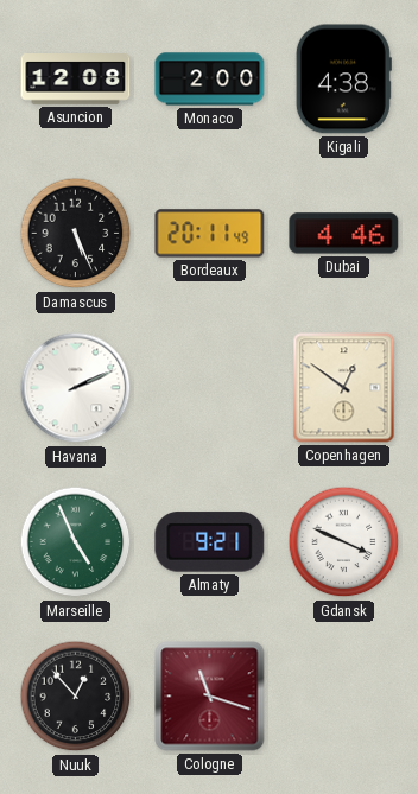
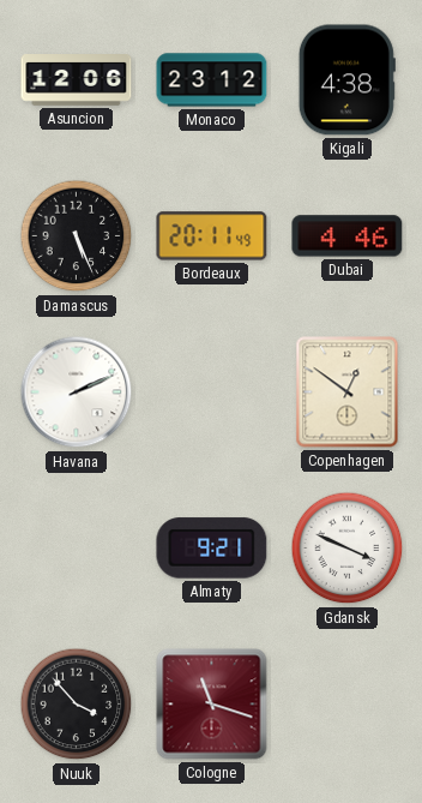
Asuncion: 12:08 -> 12:06
Monaco: 2:00 -> 23:12
Marseille: 4:56 -> none
Nuuk: 12:53 -> 3:53
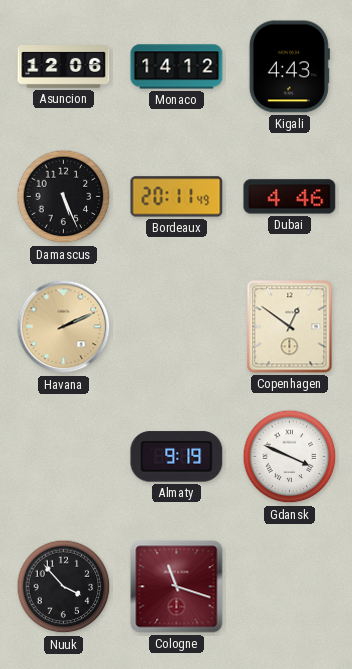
Monaco: 23:12 -> 14:12
Kigali: 4:38 -> 4:43
Havana dial: white -> champagne
Almaty: 9:21 -> 9:19
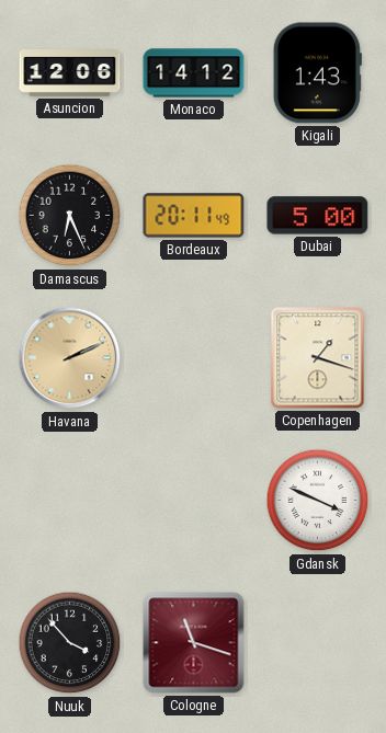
Kigali: 4:43 -> 1:43
Damascus: 5:26 -> 6:26
Dubai: 4:46 -> 5:00
Copenhagen: 12:51 -> 1:18
Almaty: 9:19 -> none
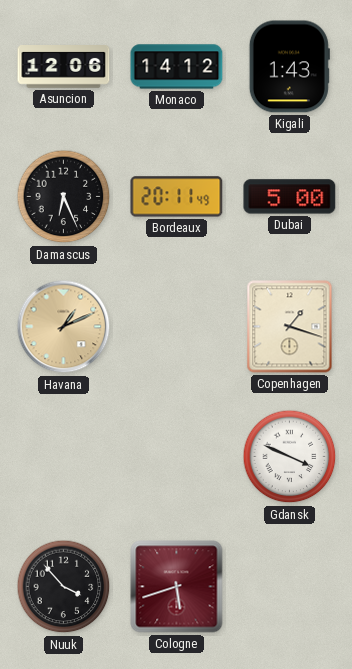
Havana: 2:11 -> 1:11
Cologne: 11:18 -> 5:42
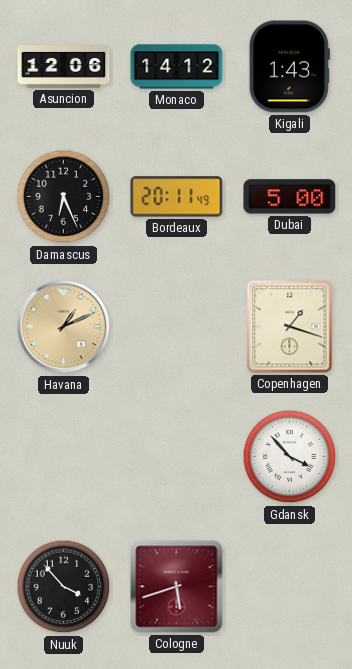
Gdansk: 3:49 -> 3:53
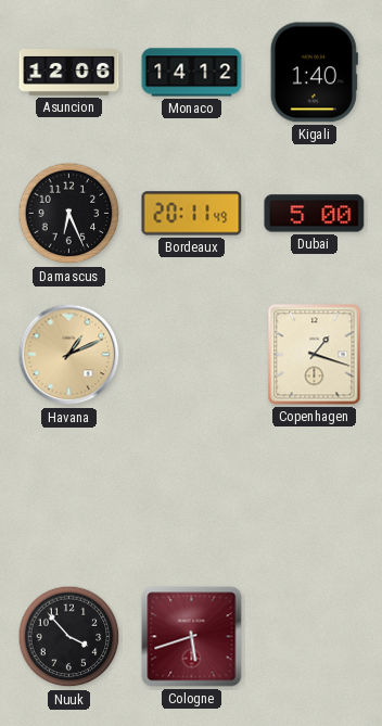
Kigali: 1:43 -> 1:40
Gdansk: 3:53 -> none
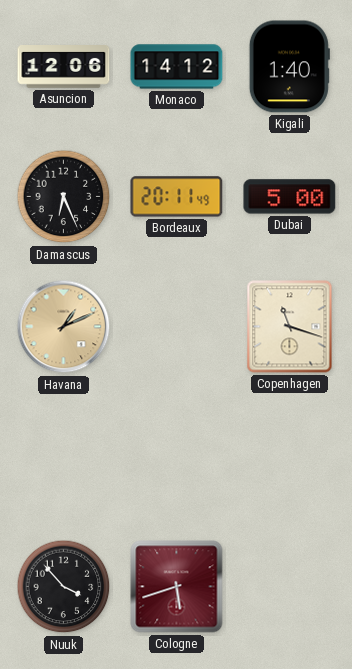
Copenhagen: 1:18 -> 11:18
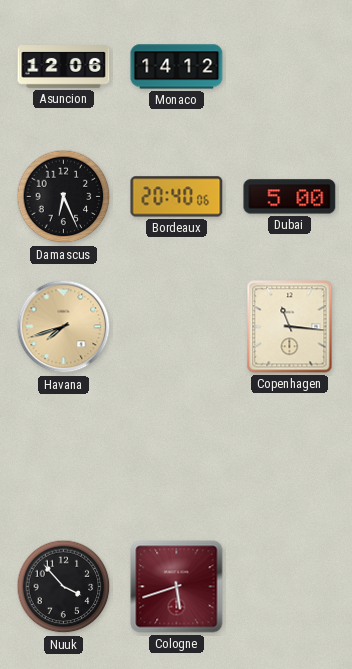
Kigali: 1:40 -> none
Bordeaux: 20:11 -> 20:40
Havana: 1:11 -> 7:42
Copenhagen: 11:18 -> 11:16
